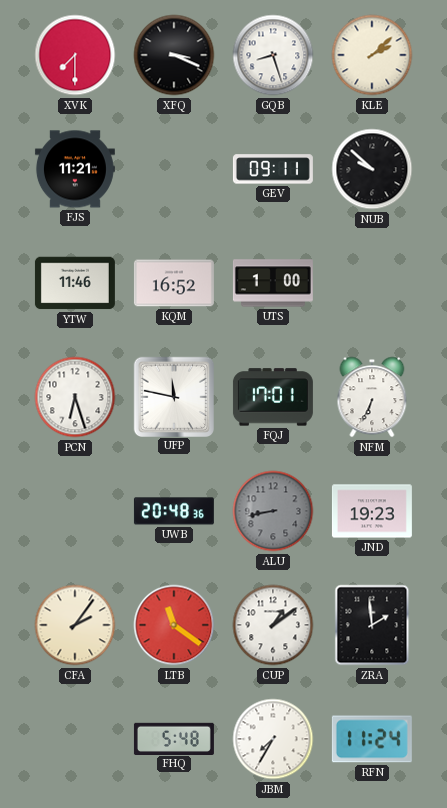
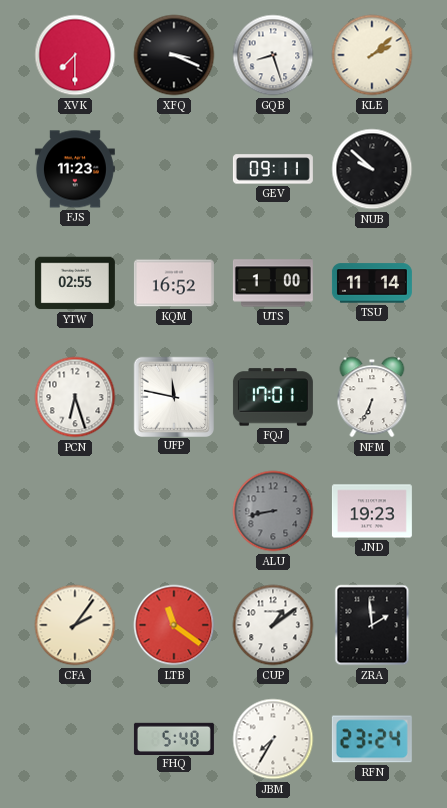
FJS: 11:21 -> 11:23
YTW: 11:46 -> 02:55
TSU: none -> 11:14
UWB: 20:48 -> none
RFN: 11:24 -> 23:24
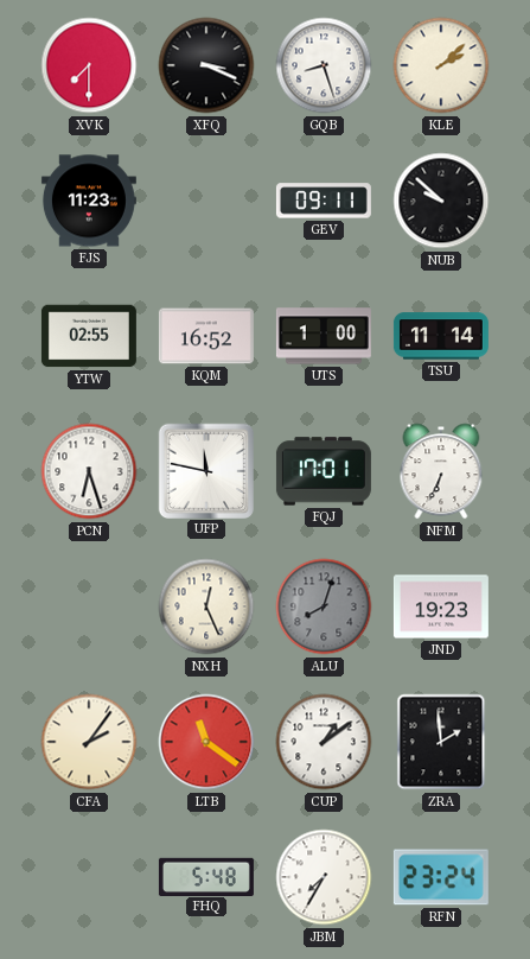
NXH: none -> 12:26
ALU: 8:43 -> 8:03
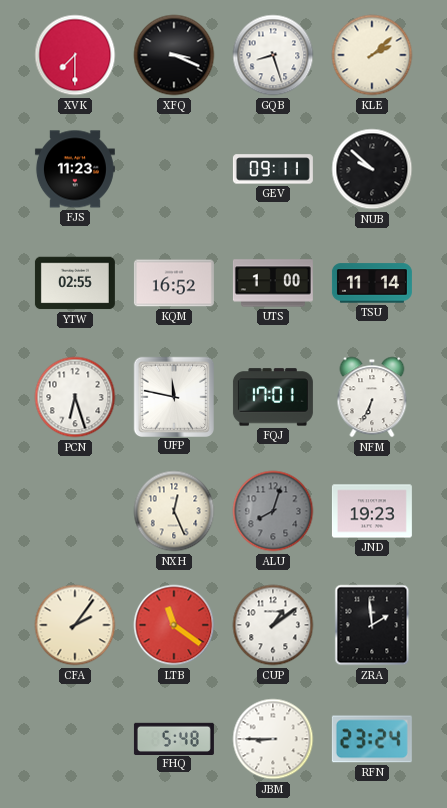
JBM: 7:35 -> 8:45
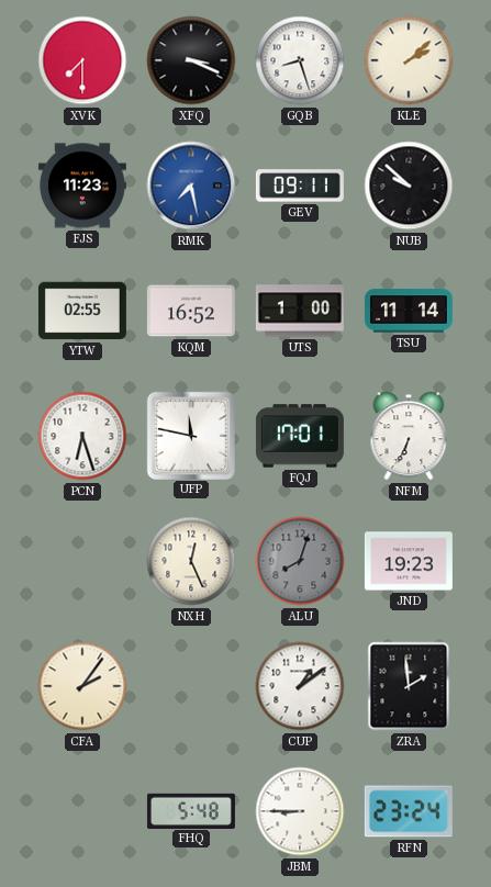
RMK: none -> 7:28
LTB: 11:21 -> none
